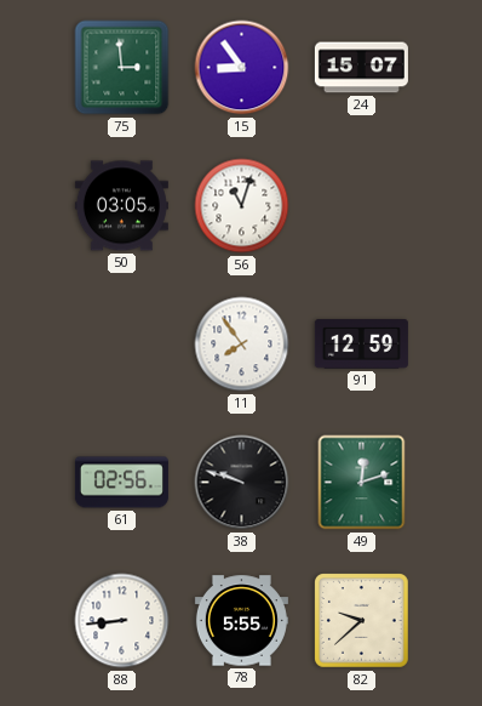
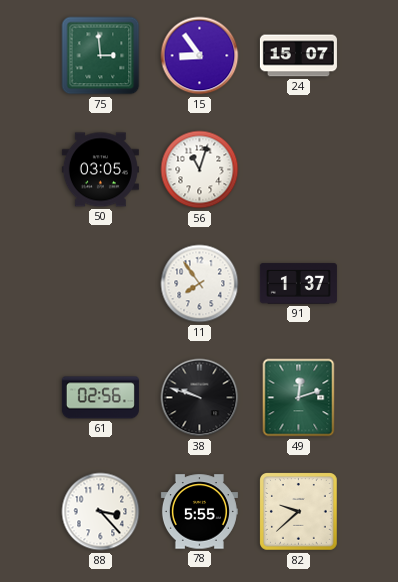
91: 12:59 -> 1:37
88: 8:44 -> 3:23
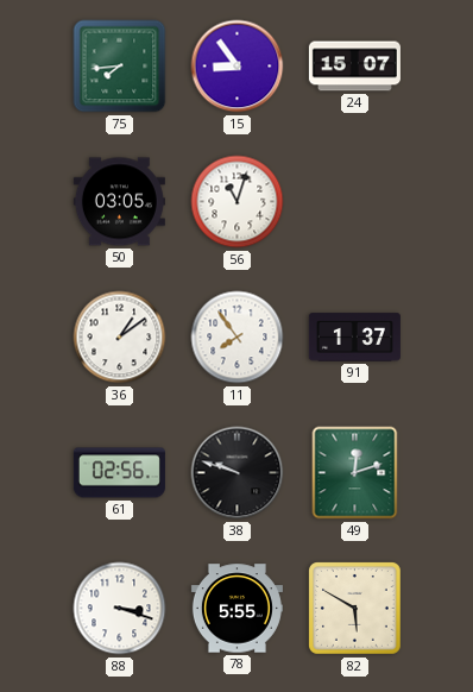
75: 2:59 -> 7:44
36: none -> 1:09
88: 3:23 -> 3:18
82: 9:38 -> 5:50
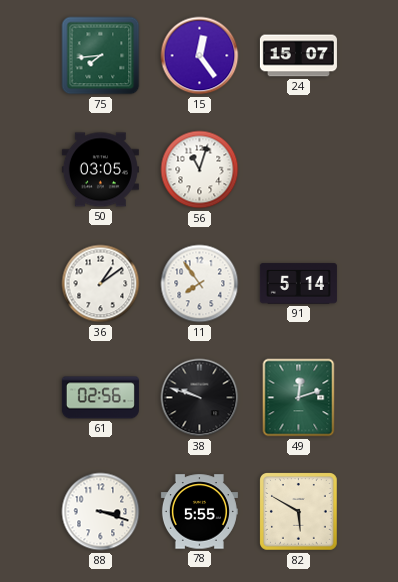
15: 8:54 -> 12:24
91: 1:37 -> 5:14
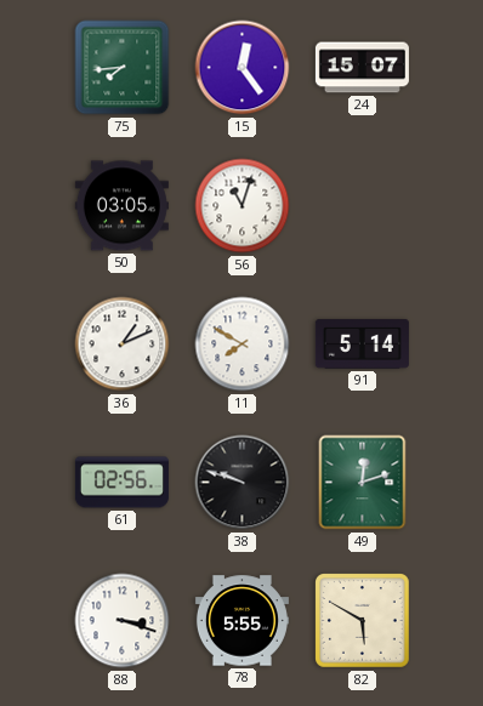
36: 1:09 -> 1:11
11: 7:54 -> 7:50
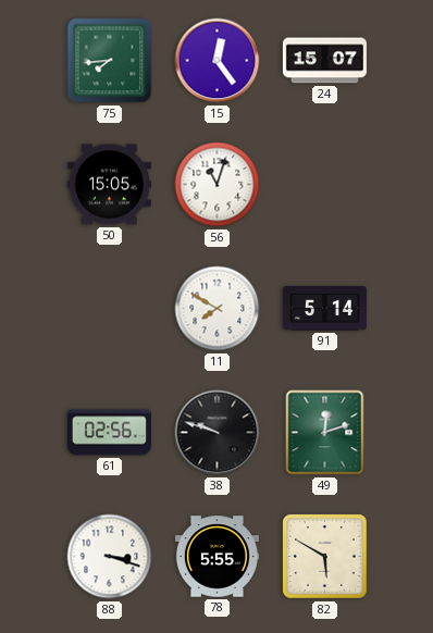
50: 03:05 -> 15:05
36: 1:11 -> none
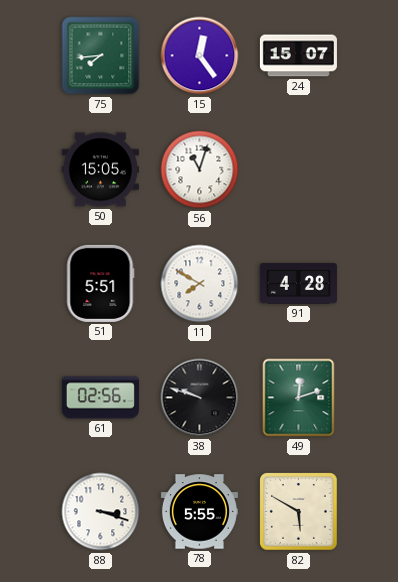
51: none -> 5:51
91: 5:14 -> 4:28
